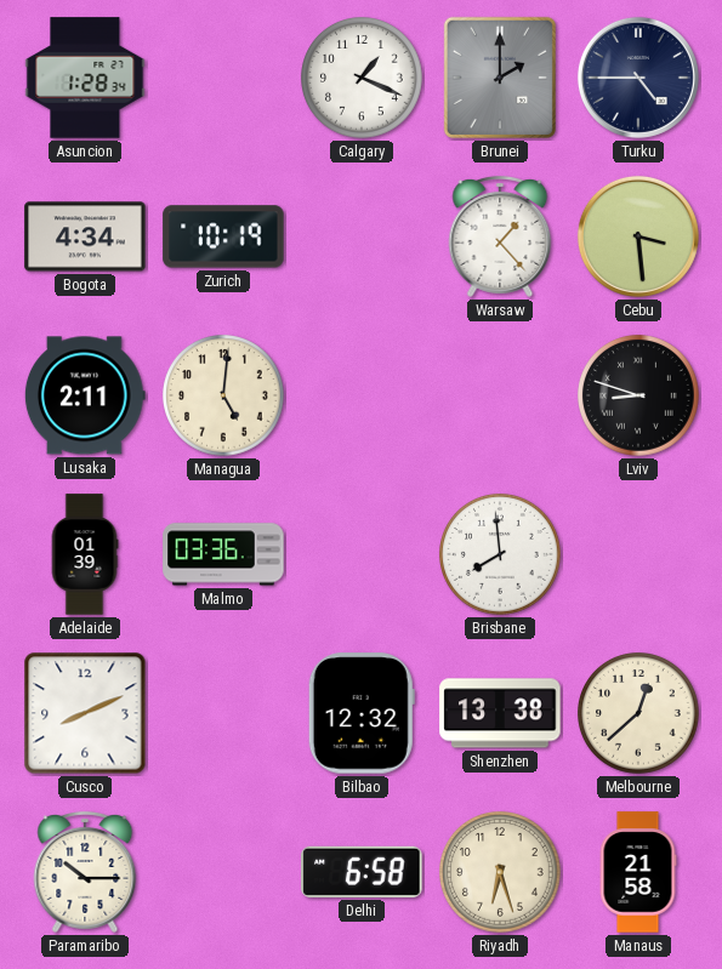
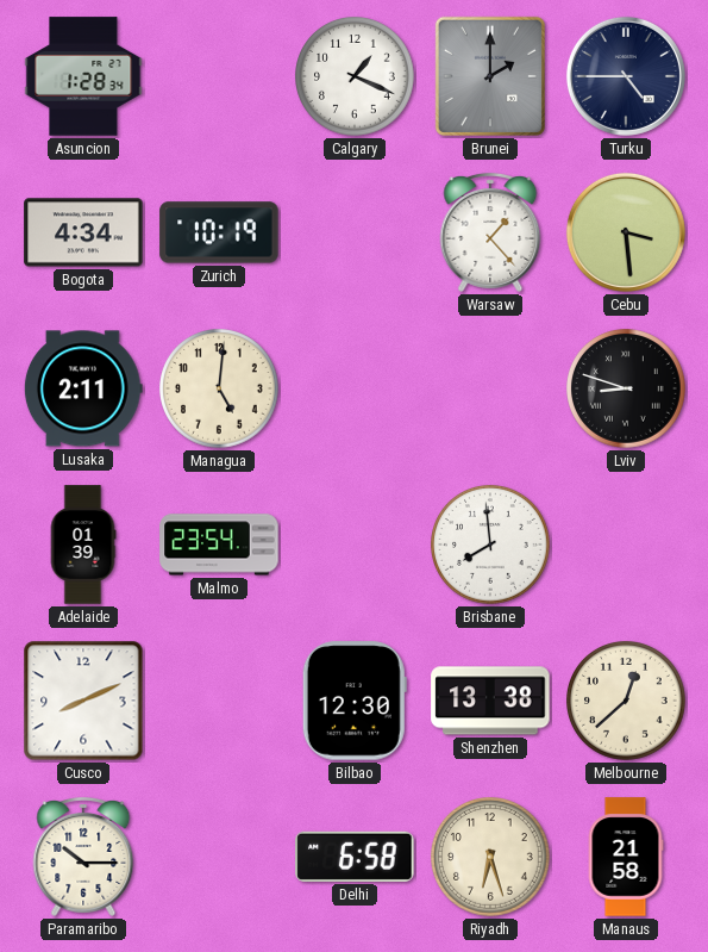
Malmo: 03:36 -> 23:54
Bilbao: 12:32 -> 12:30
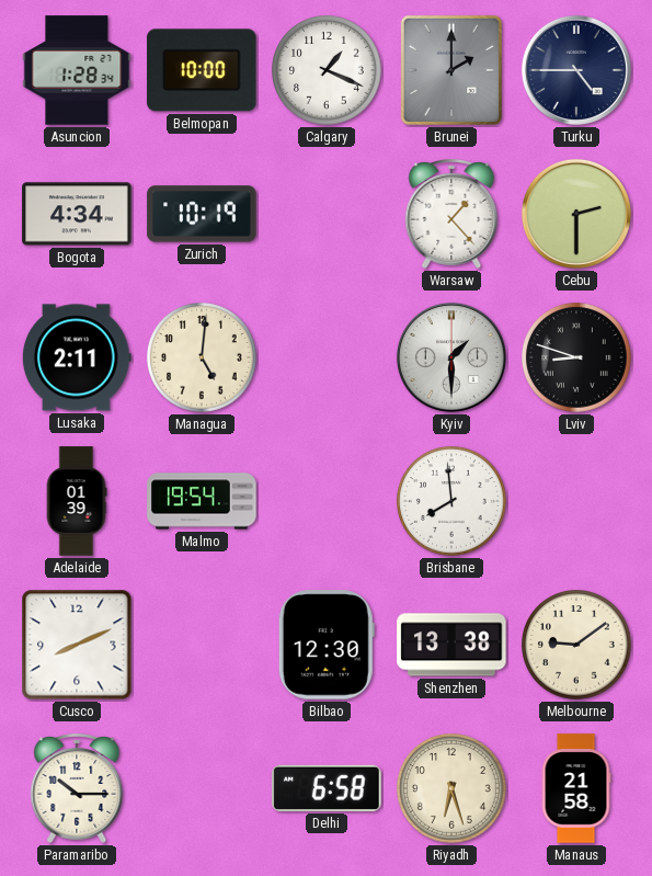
Belmopan: none -> 10:00
Cebu: 3:29 -> 2:30
Kyiv: none -> 1:30
Malmo: 23:54 -> 19:54
Melbourne: 12:38 -> 9:09
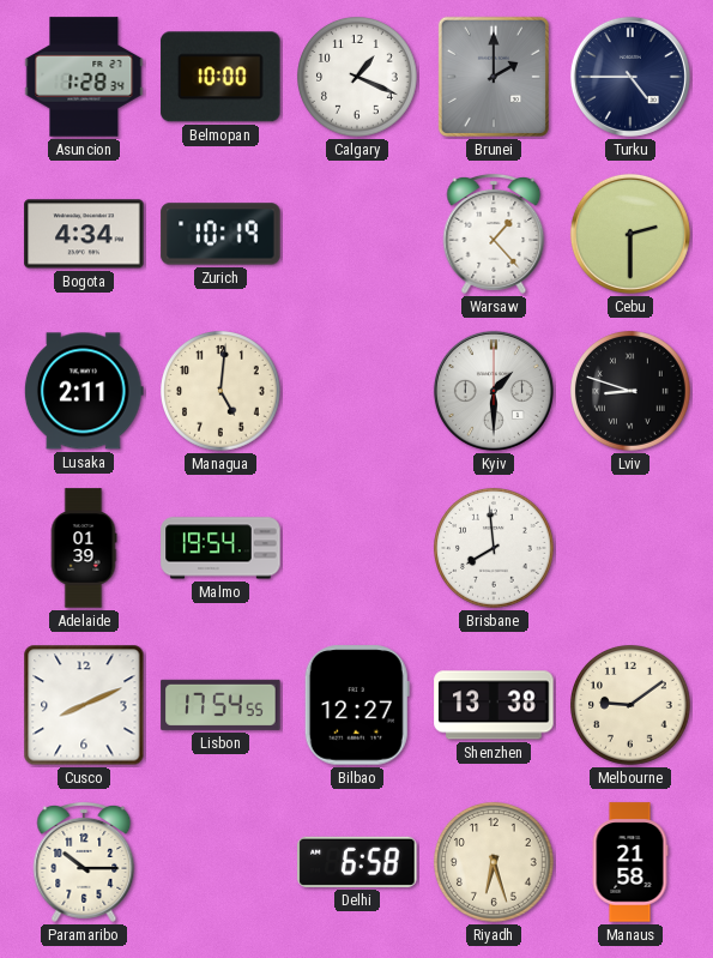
Lisbon: none -> 17:54
Bilbao: 12:30 -> 12:27
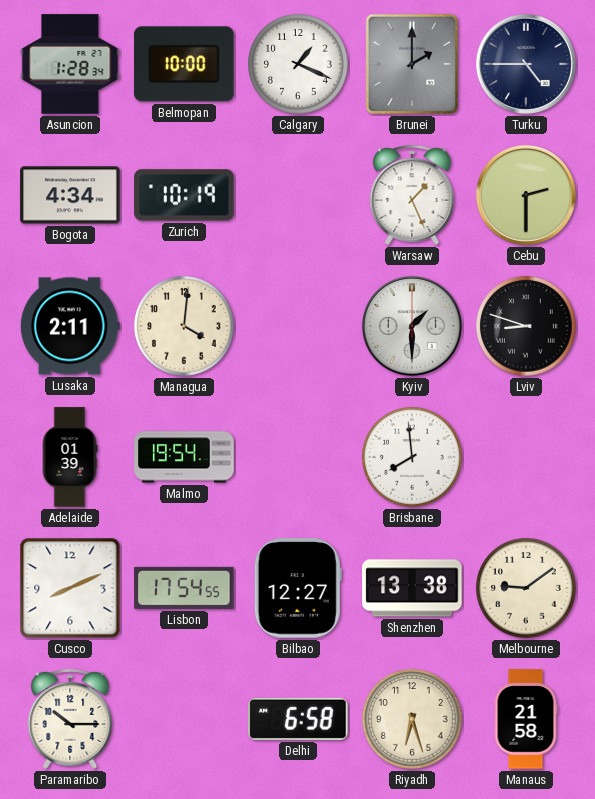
Warsaw: 1:23 -> 1:26
Managua: 5:01 -> 4:01
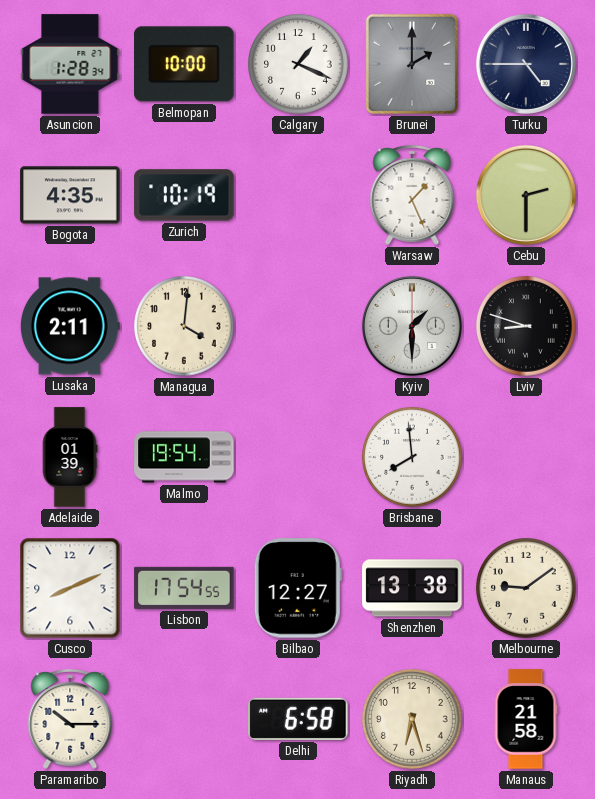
Bogota: 4:34 -> 4:35
